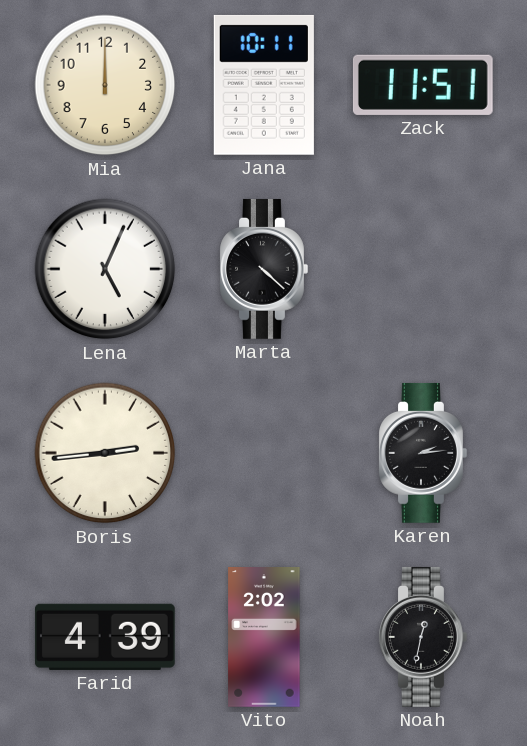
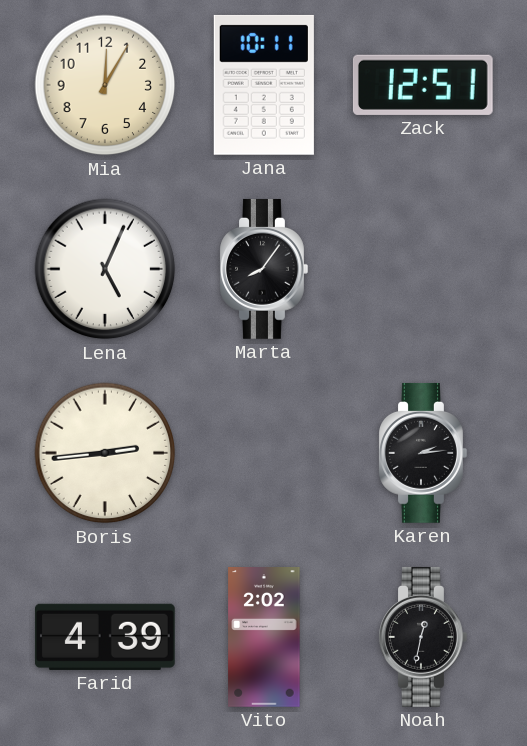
Mia: 12:00 -> 12:05
Zack: 11:51 -> 12:51
Marta: 4:22 -> 8:06
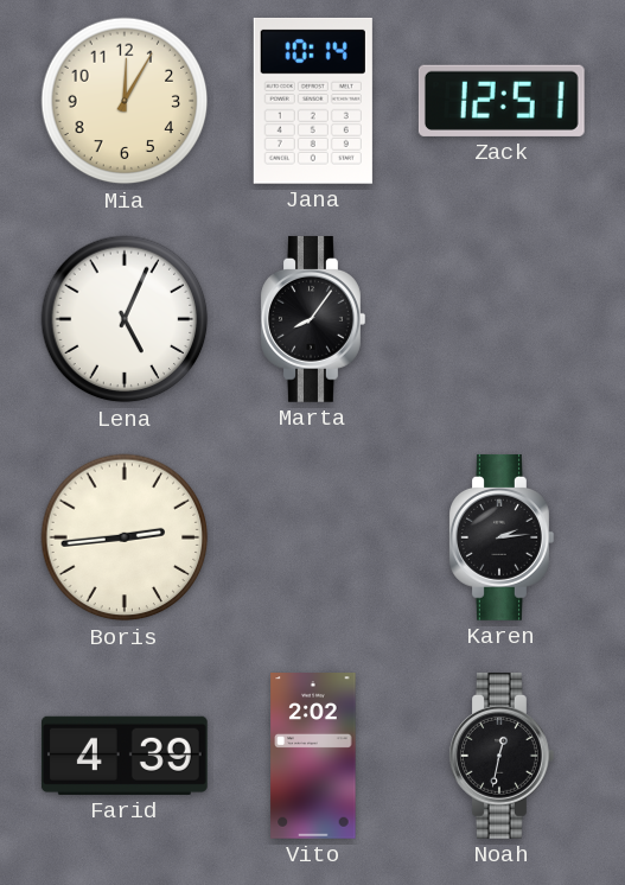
Jana: 10:11 -> 10:14
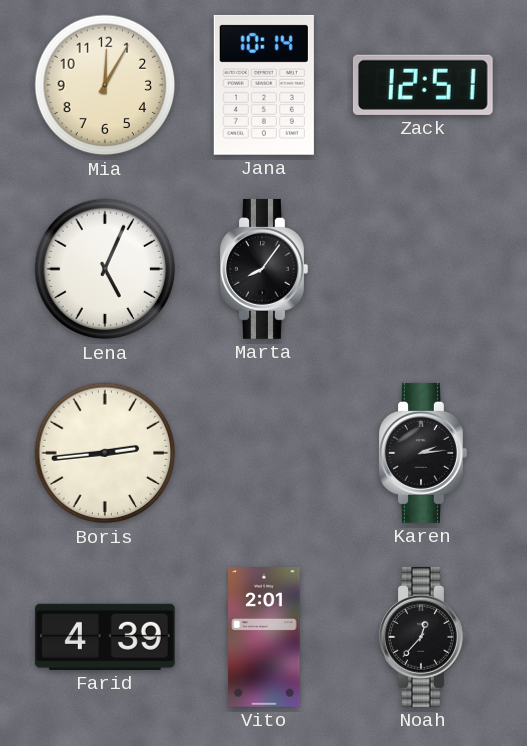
Vito: 2:02 -> 2:01
Noah: 12:32 -> 12:37
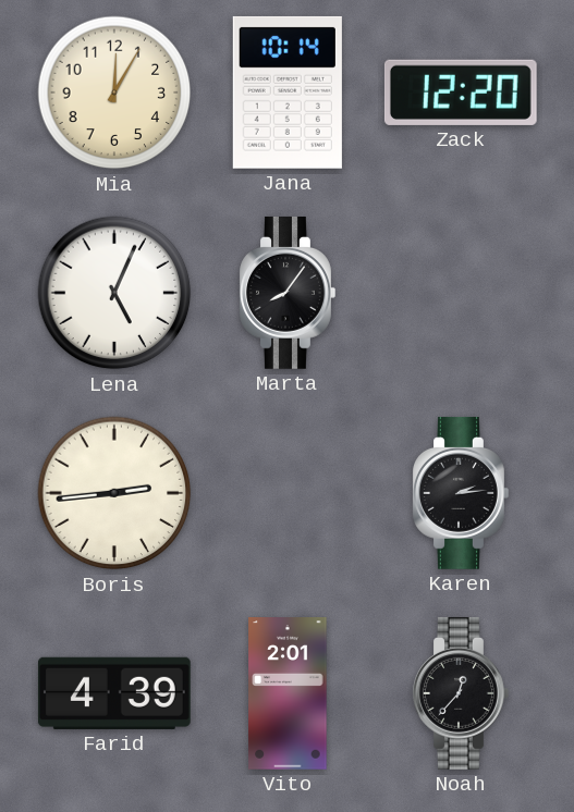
Zack: 12:51 -> 12:20
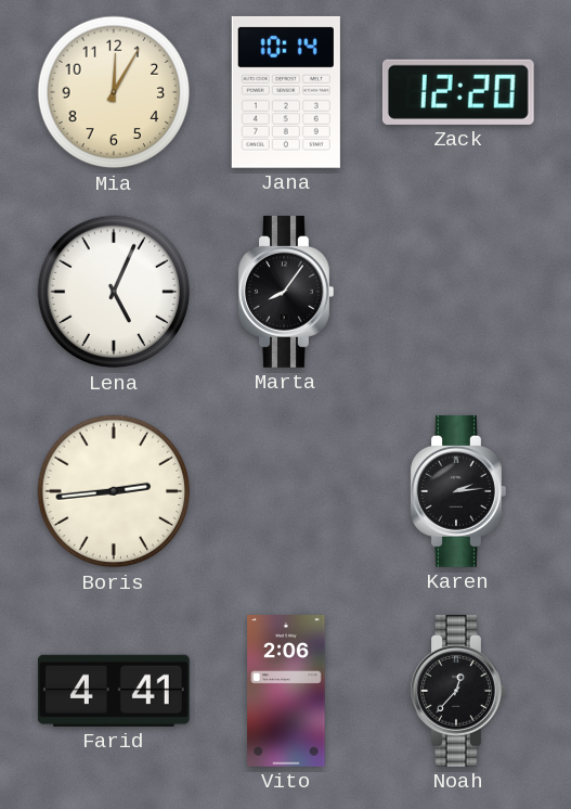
Farid: 4:39 -> 4:41
Vito: 2:01 -> 2:06
